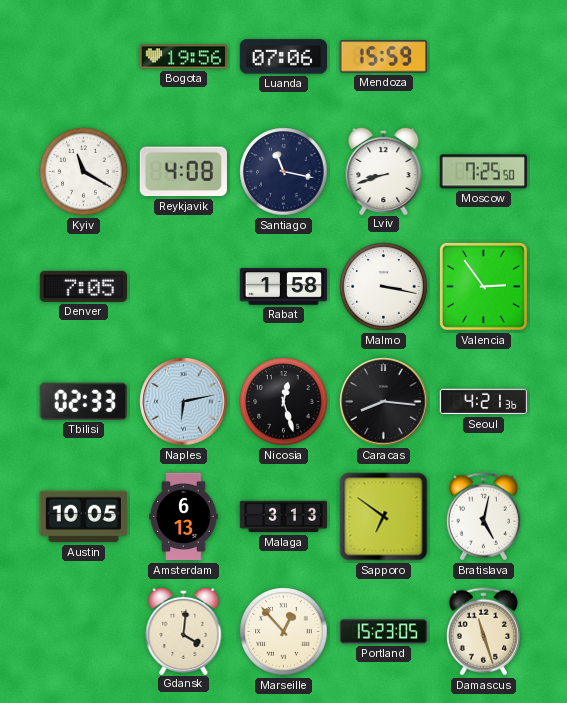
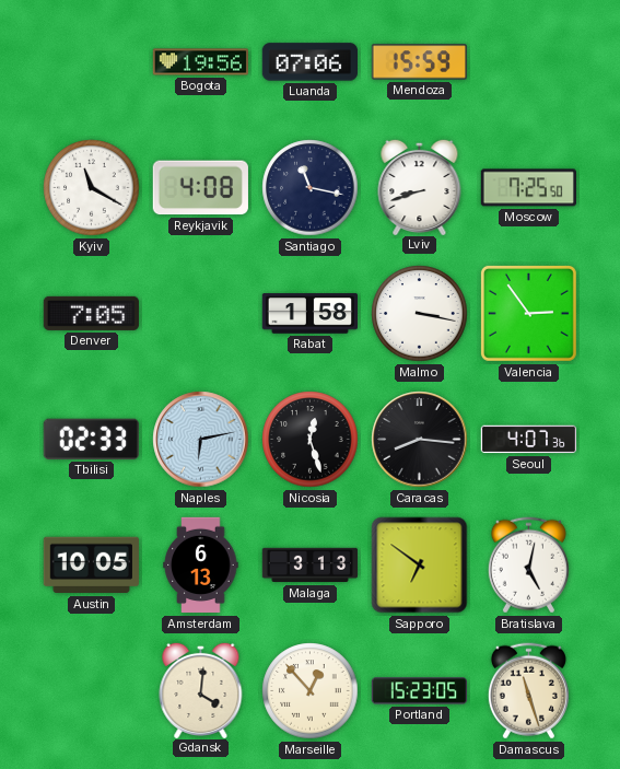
Seoul: 4:21 -> 4:07
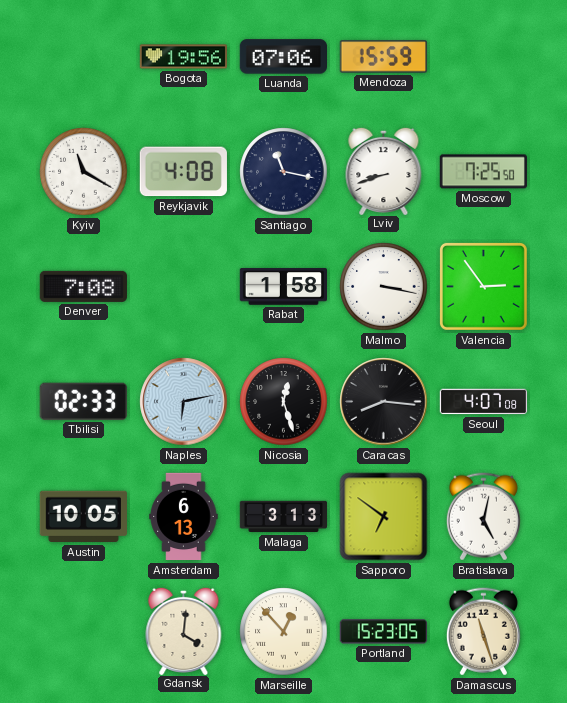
Denver: 7:05 -> 7:08
Seoul: 4:07:36 -> 4:07:08
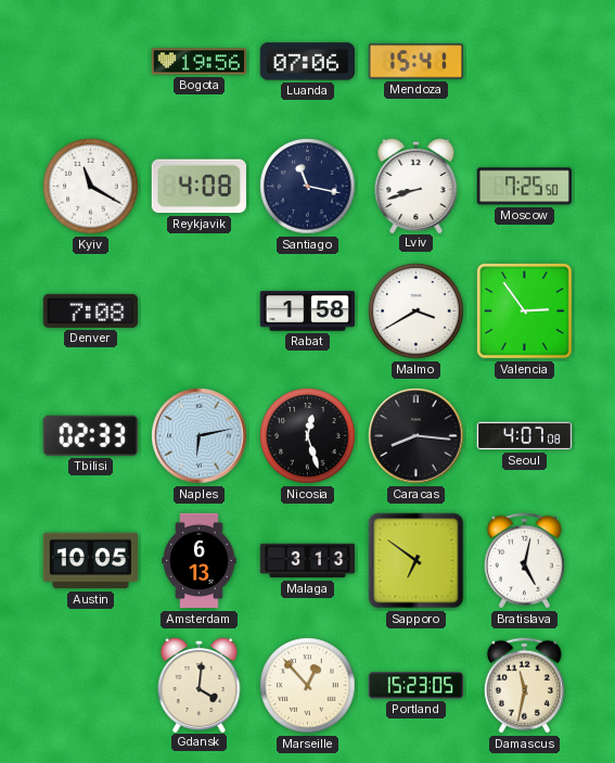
Mendoza: 15:59 -> 15:41
Malmo: 3:17 -> 3:40
Damascus: 11:27 -> 11:32
